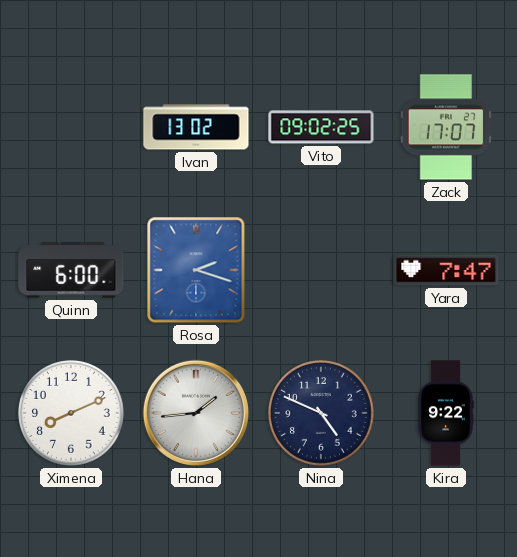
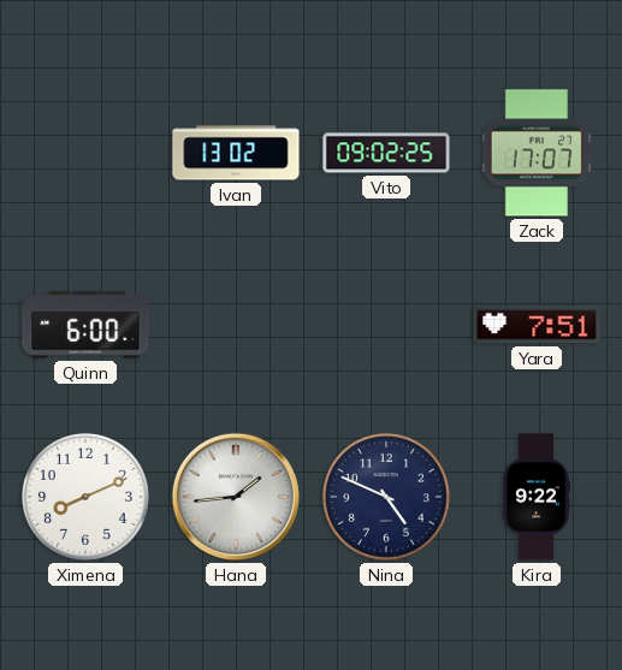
Rosa: 2:18 -> none
Yara: 7:47 -> 7:51
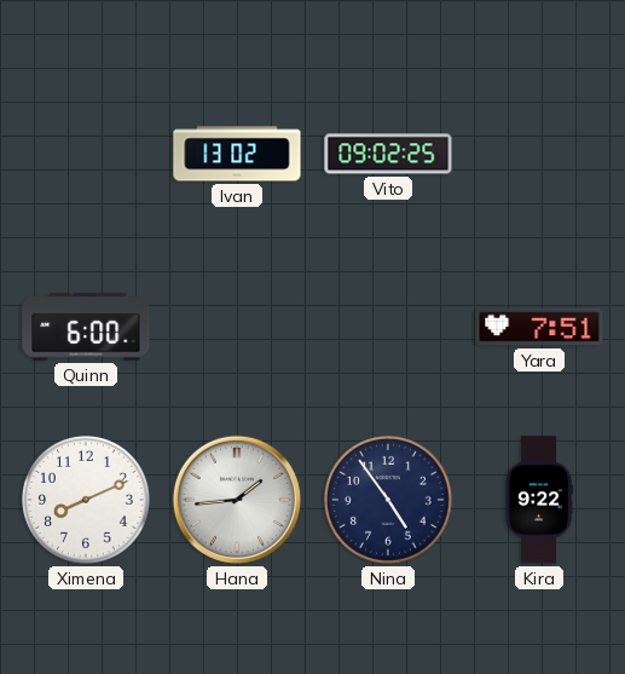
Zack: 17:07 -> none
Nina: 4:49 -> 4:54
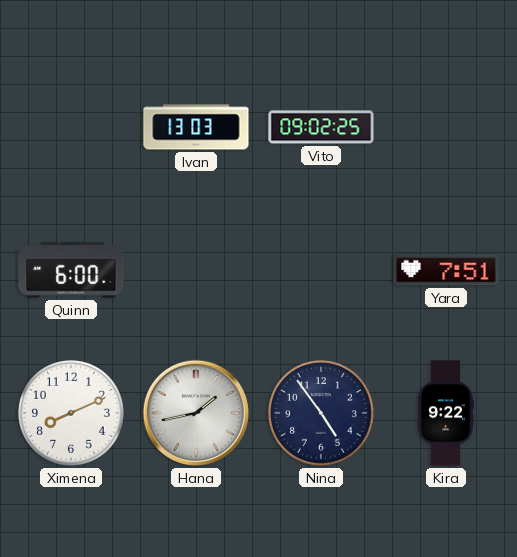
Ivan: 13:02 -> 13:03
Hana: 1:44 -> 1:43
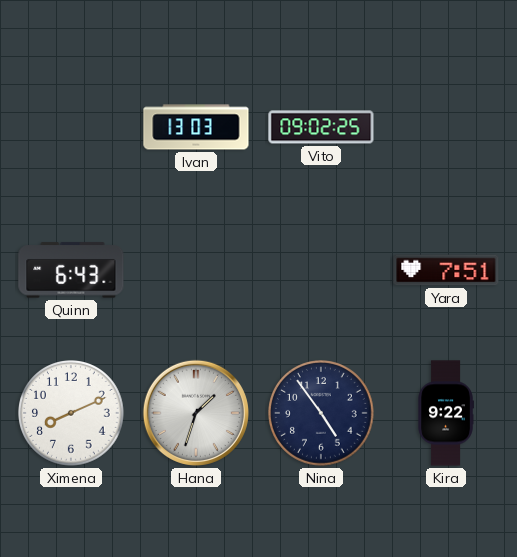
Quinn: 6:00 -> 6:43
Hana: 1:43 -> 1:33
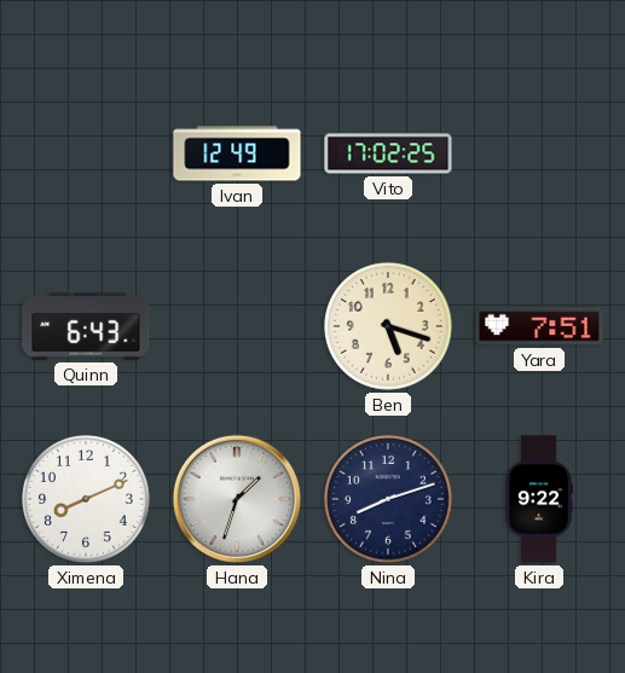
Ivan: 13:03 -> 12:49
Vito: 09:02 -> 17:02
Ben: none -> 5:18
Nina: 4:54 -> 8:12
